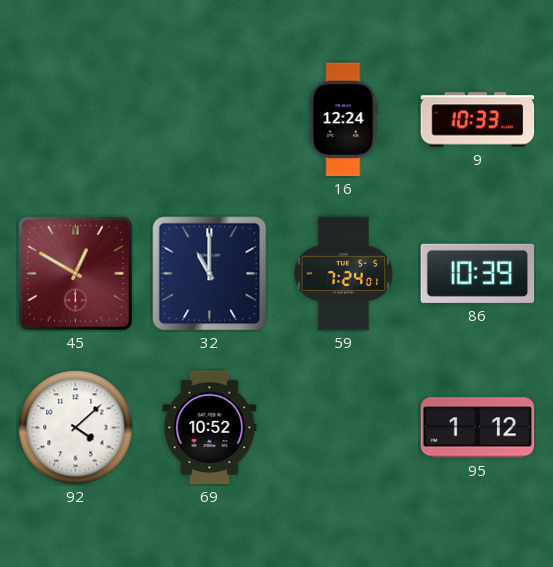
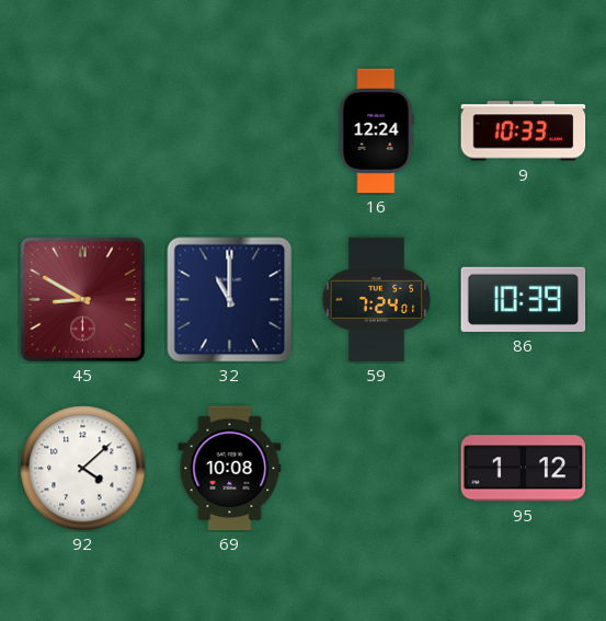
45: 12:50 -> 8:50
69: 10:52 -> 10:08
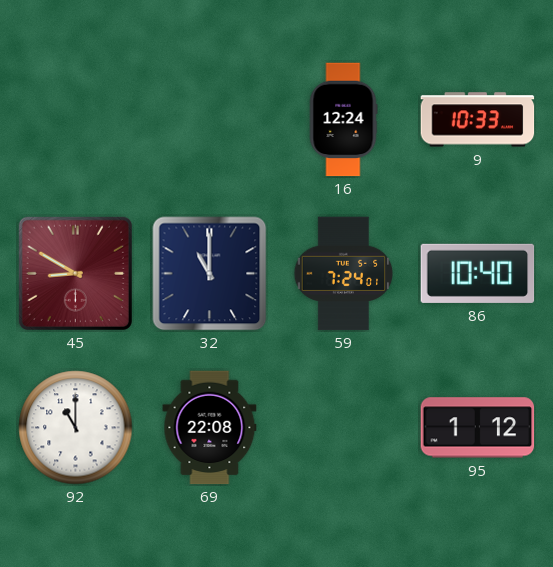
86: 10:39 -> 10:40
92: 4:08 -> 11:00
69: 10:08 -> 22:08
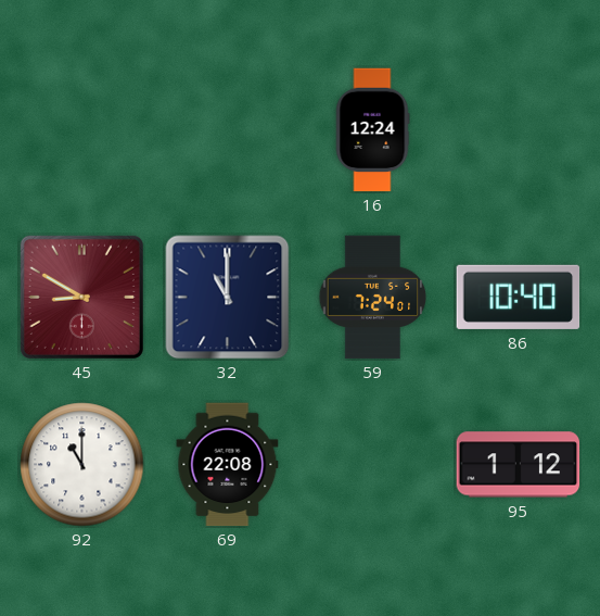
9: 10:33 -> none
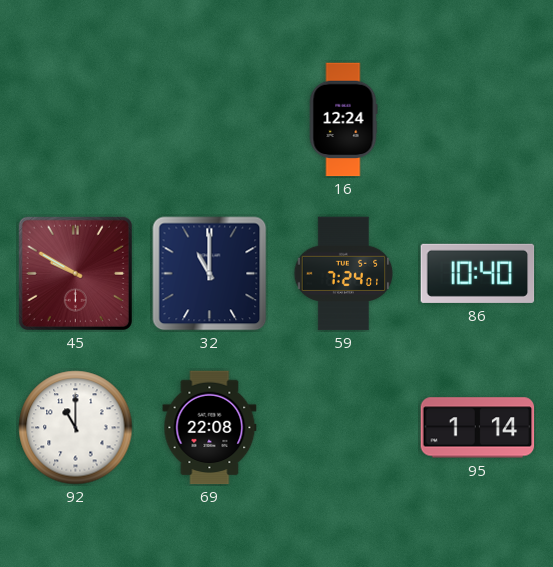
45: 8:50 -> 9:50
95: 1:12 -> 1:14
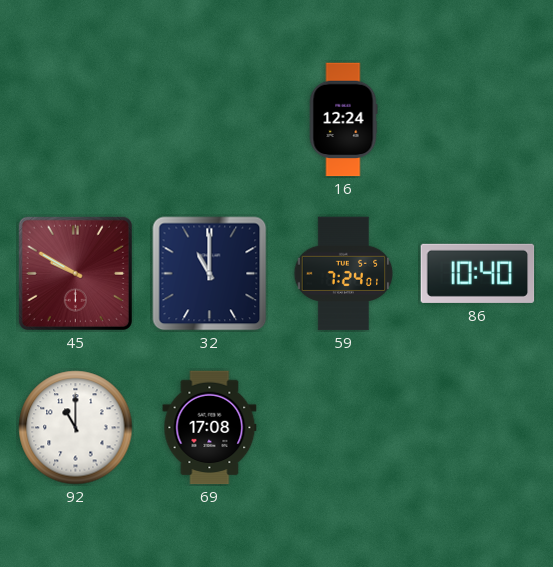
69: 22:08 -> 17:08
95: 1:14 -> none
